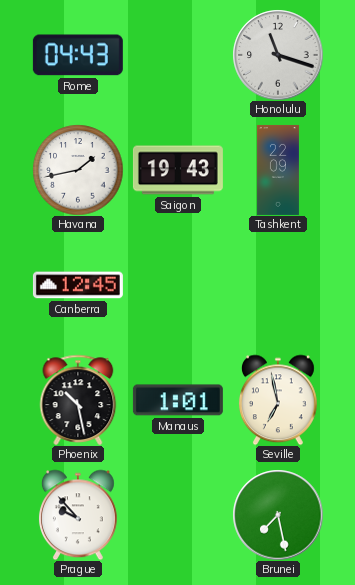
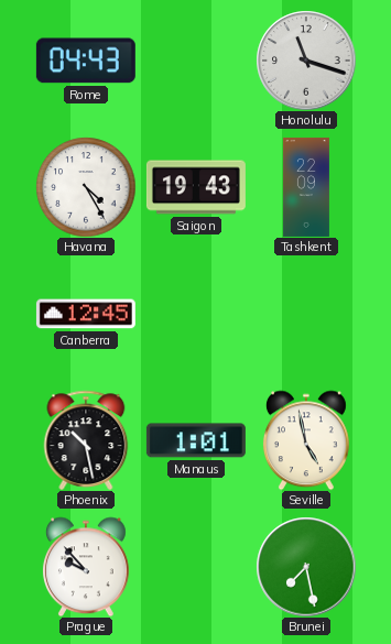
Havana: 1:43 -> 4:25
Seville: 6:58 -> 4:58
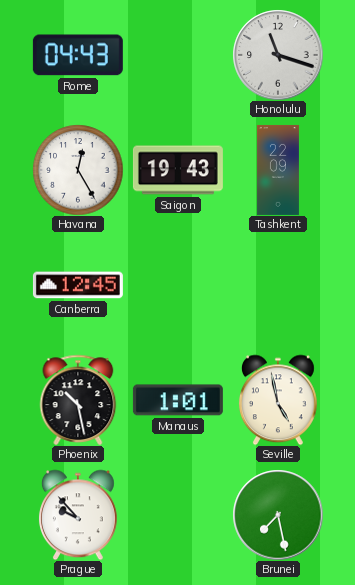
Havana: 4:25 -> 12:25
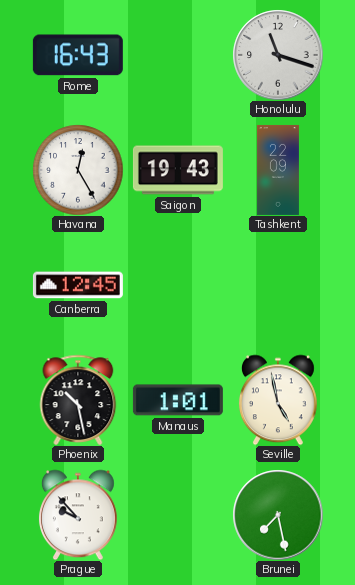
Rome: 04:43 -> 16:43
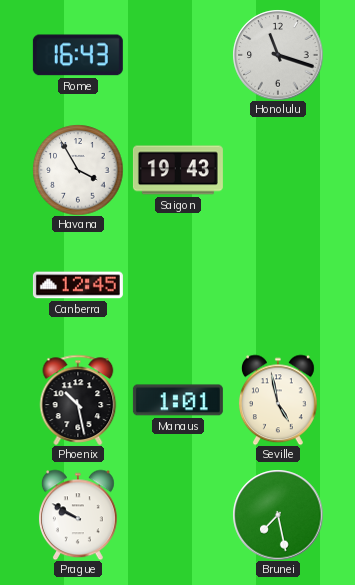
Havana: 12:25 -> 3:55
Tashkent: 22:09 -> none
Prague: 9:53 -> 9:50
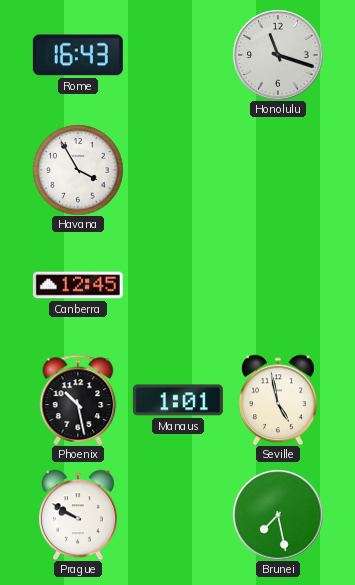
Saigon: 19:43 -> none
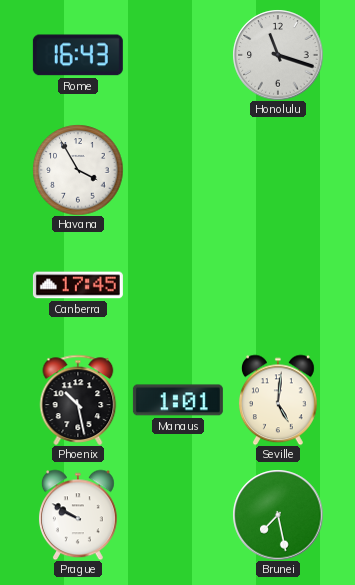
Canberra: 12:45 -> 17:45
Seville: 4:58 -> 5:01
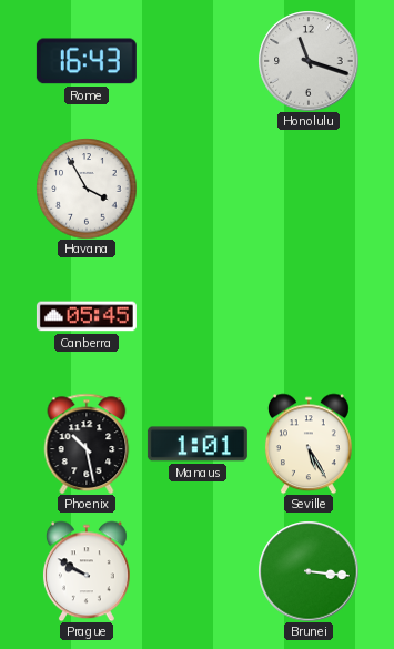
Canberra: 17:45 -> 05:45
Seville: 5:01 -> 5:25
Brunei: 7:28 -> 3:16
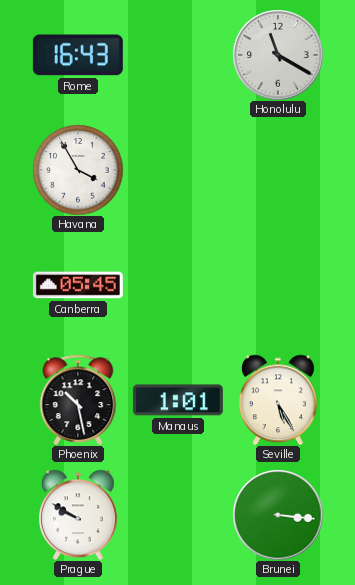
Honolulu: 11:18 -> 11:20
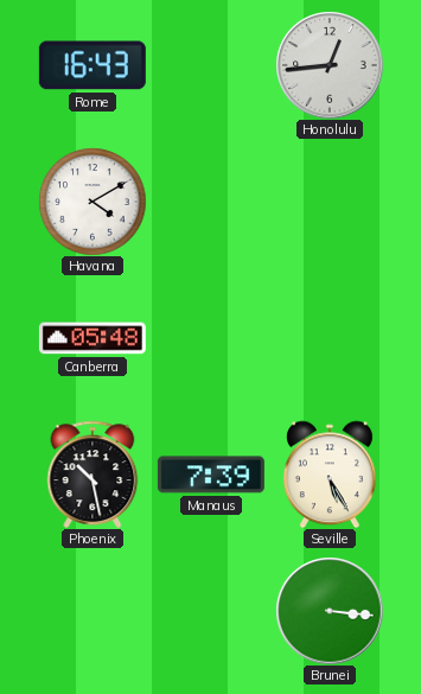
Honolulu: 11:20 -> 12:44
Havana: 3:55 -> 4:10
Canberra: 05:45 -> 05:48
Manaus: 1:01 -> 7:39
Prague: 9:50 -> none
